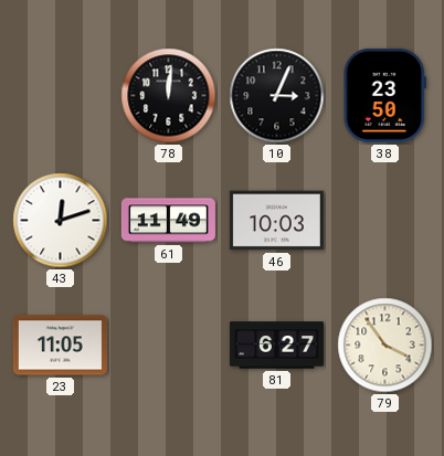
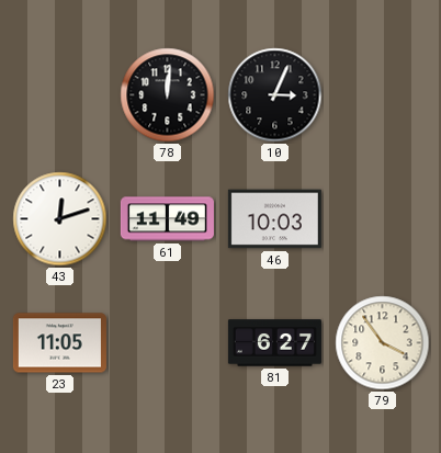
38: 23:50 -> none
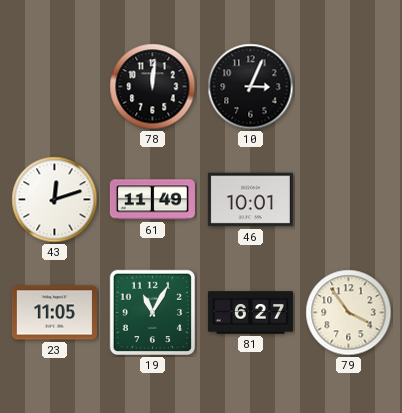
46: 10:03 -> 10:01
19: none -> 11:05
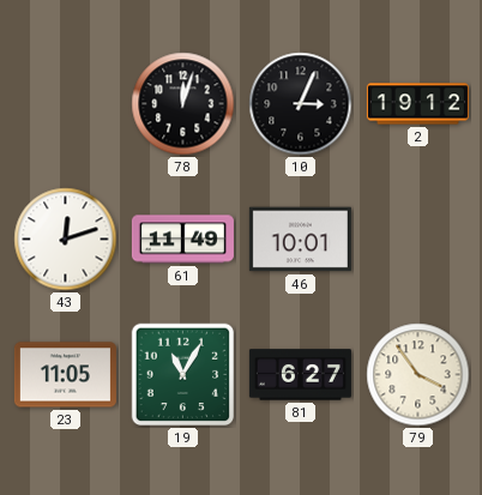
78: 12:01 -> 12:03
2: none -> 19:12
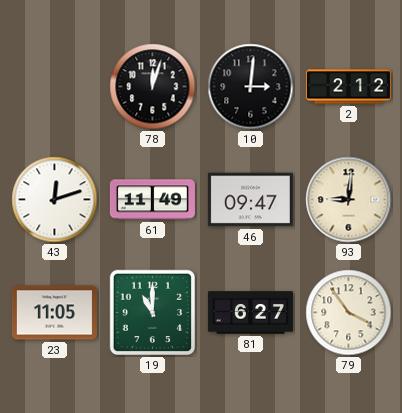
10: 3:04 -> 3:01
2: 19:12 -> 2:12
46: 10:01 -> 09:47
93: none -> 9:01
19: 11:05 -> 11:00
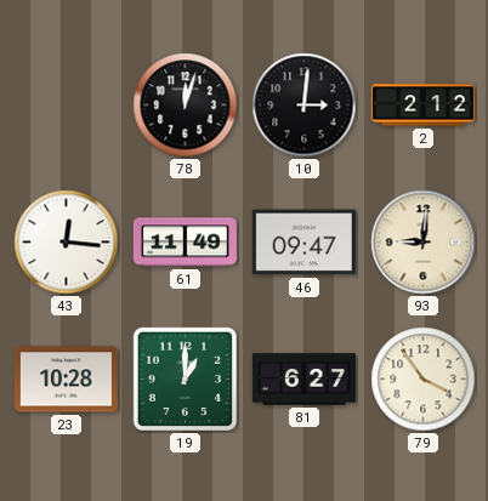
43: 12:12 -> 12:16
23: 11:05 -> 10:28
19: 11:00 -> 1:00
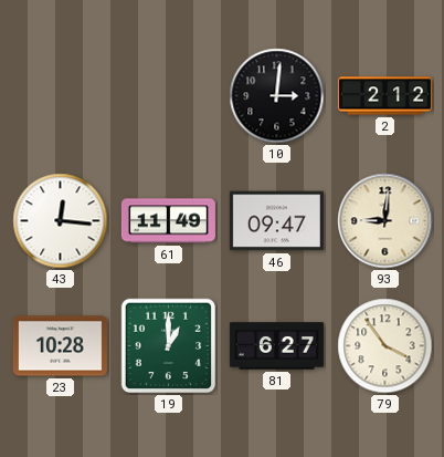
78: 12:03 -> none
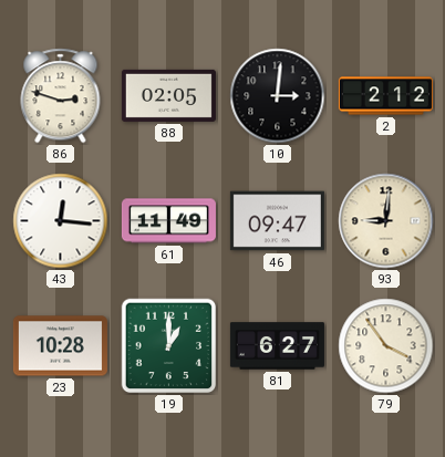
86: none -> 2:48
88: none -> 02:05
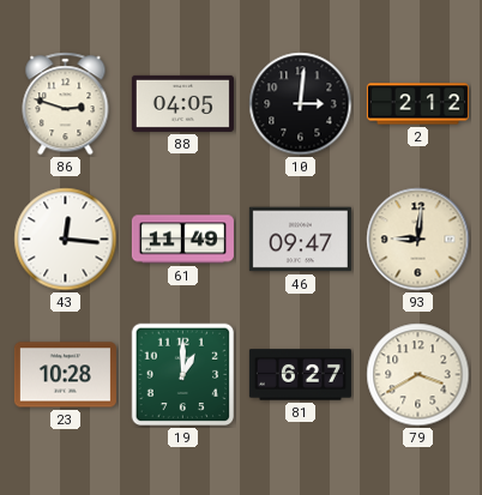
88: 02:05 -> 04:05
79: 3:54 -> 3:40
